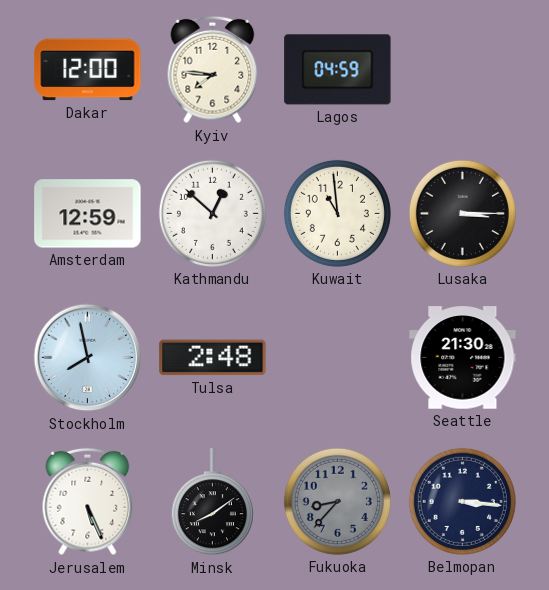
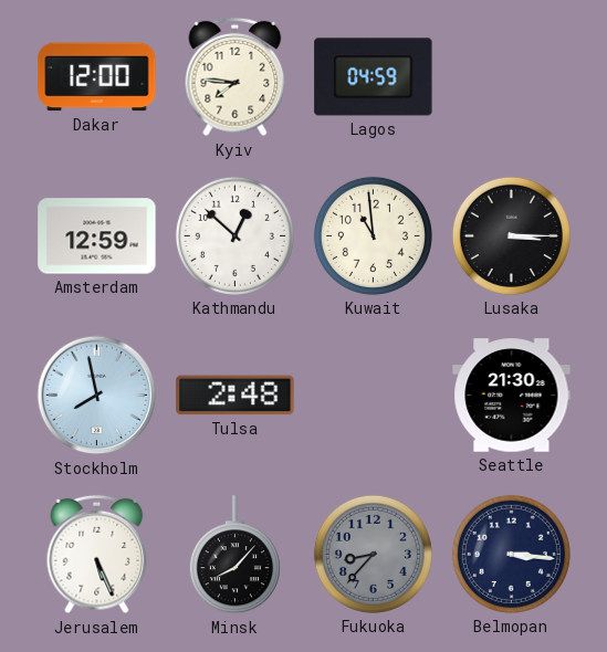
Minsk: 8:09 -> 8:07
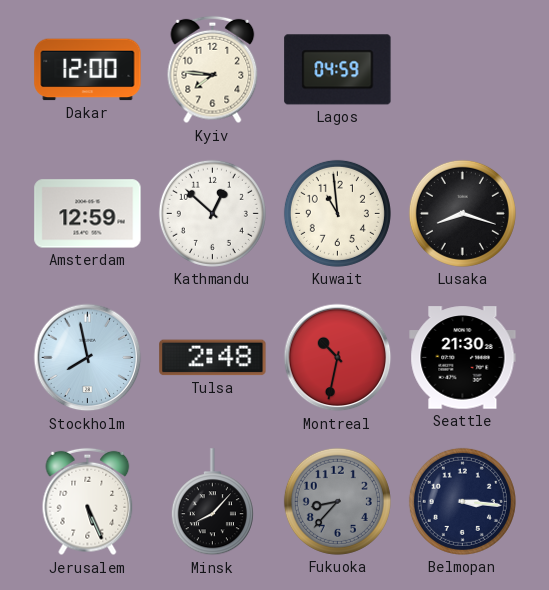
Lusaka: 3:15 -> 8:18
Montreal: none -> 10:32
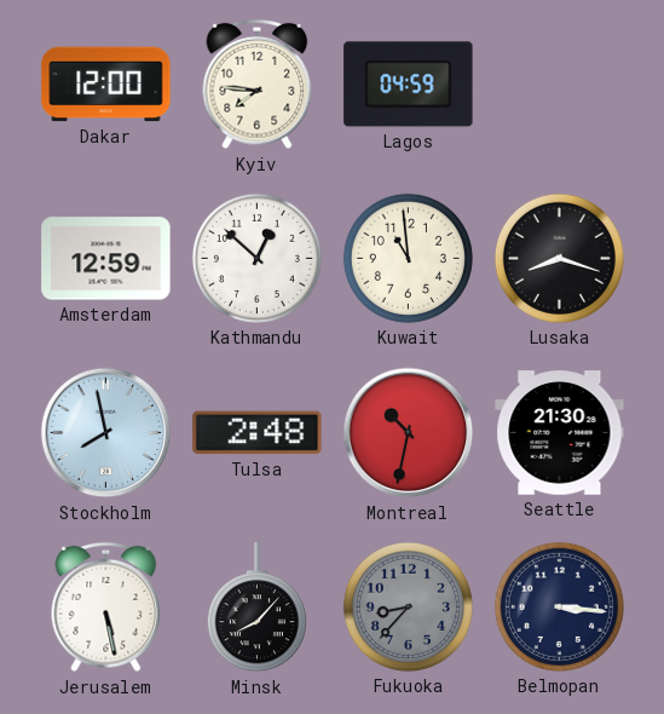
Jerusalem: 5:26 -> 5:28
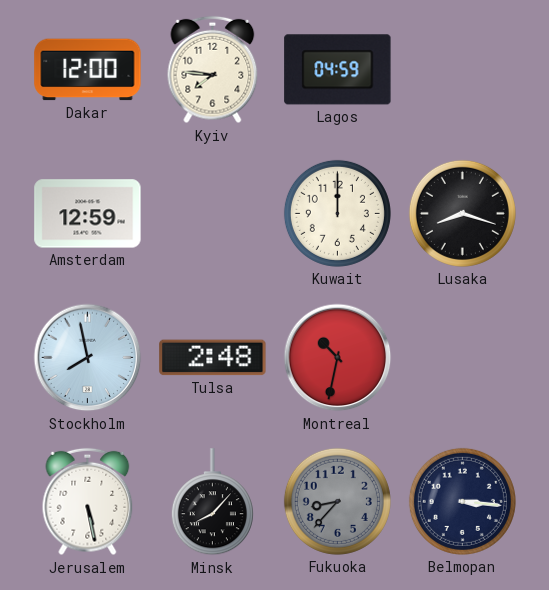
Kathmandu: 12:52 -> none
Kuwait: 10:59 -> 12:00
Seattle: 21:30 -> none
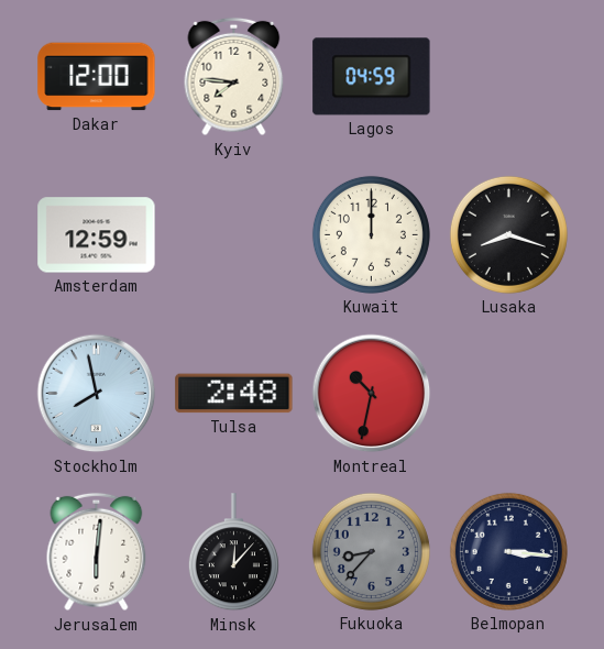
Jerusalem: 5:28 -> 6:01
Minsk: 8:07 -> 12:07
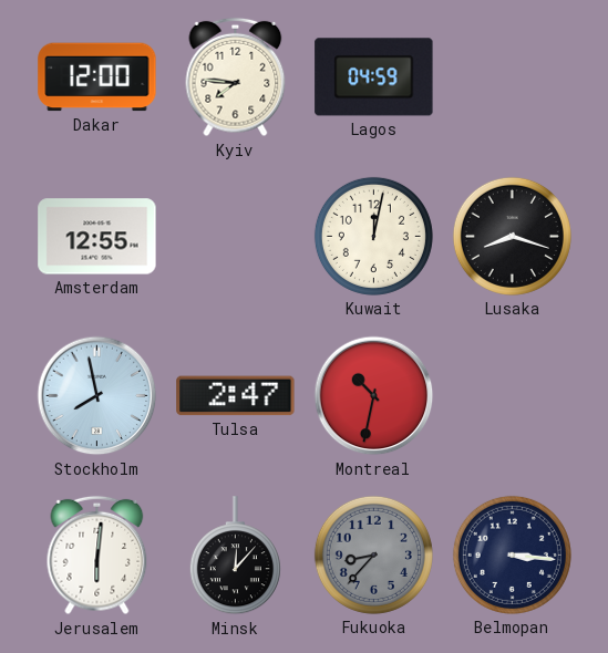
Amsterdam: 12:59 -> 12:55
Kuwait: 12:00 -> 12:02
Tulsa: 2:48 -> 2:47
